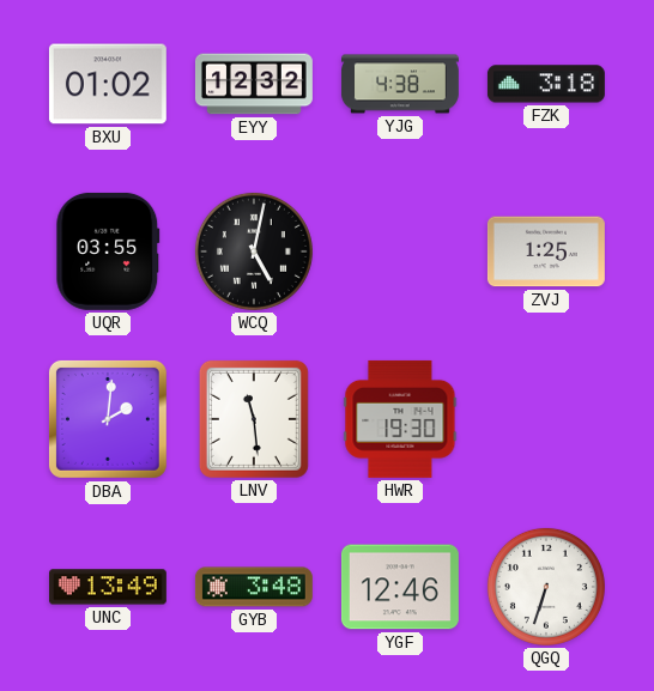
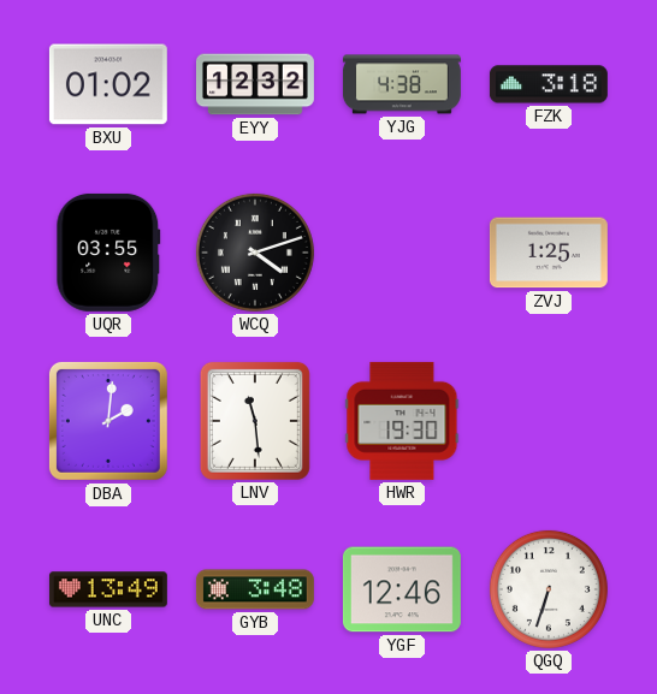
WCQ: 5:02 -> 4:12
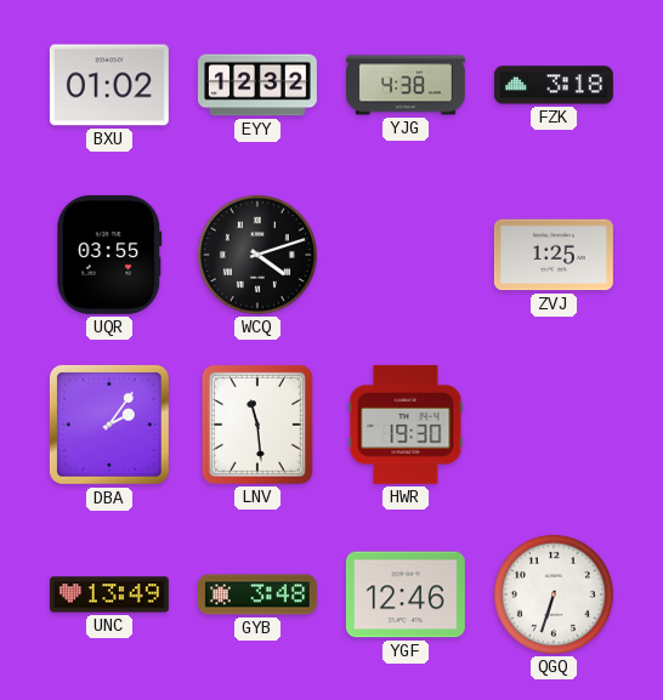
DBA: 2:01 -> 2:06
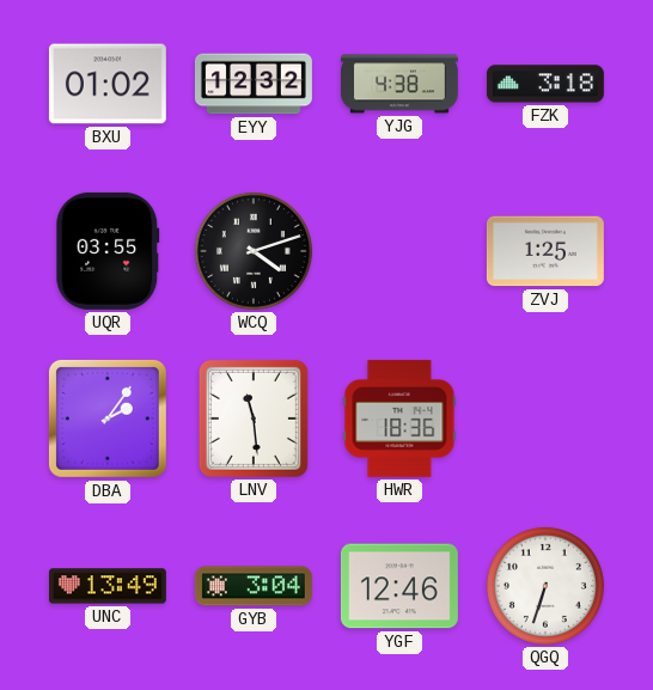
HWR: 19:30 -> 18:36
GYB: 3:48 -> 3:04
